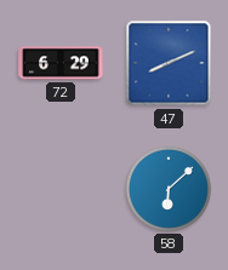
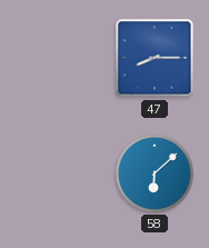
72: 6:29 -> none
47: 8:11 -> 8:15
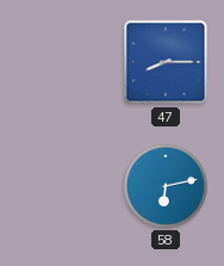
58: 6:08 -> 6:13
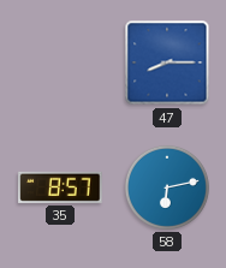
35: none -> 8:57
